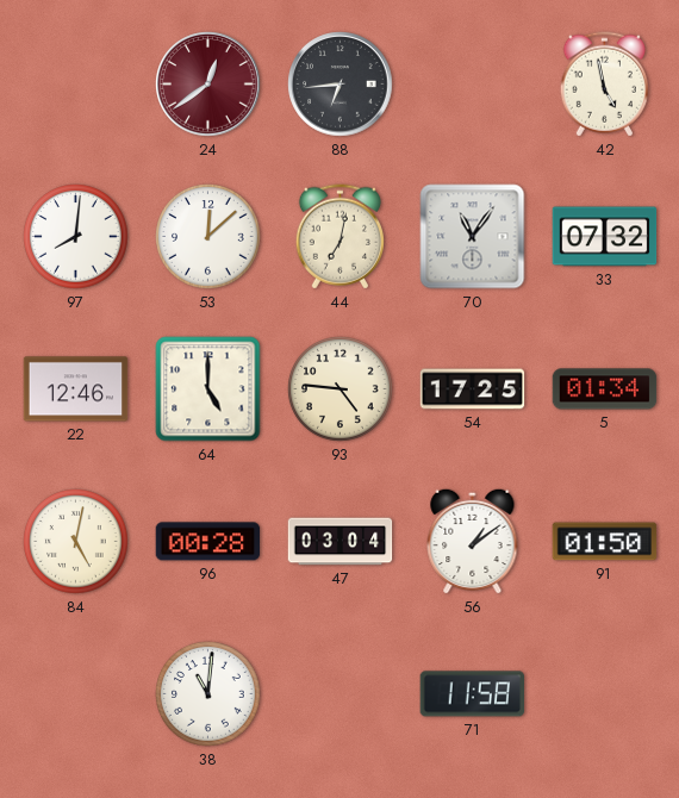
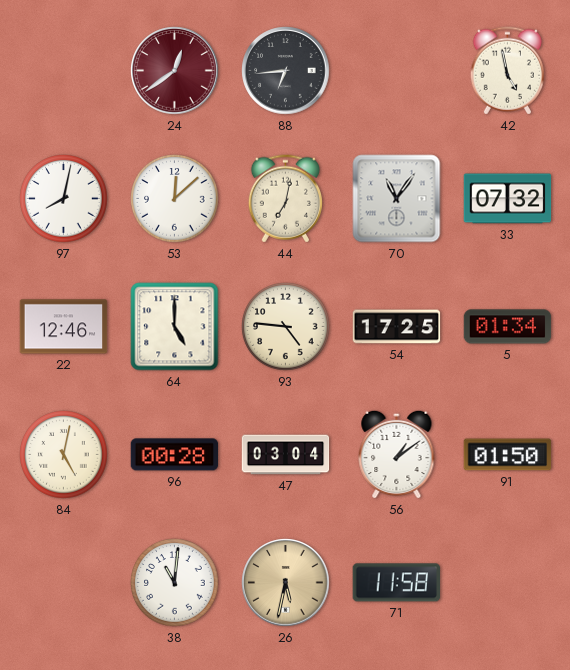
97: 8:01 -> 8:02
26: none -> 5:32
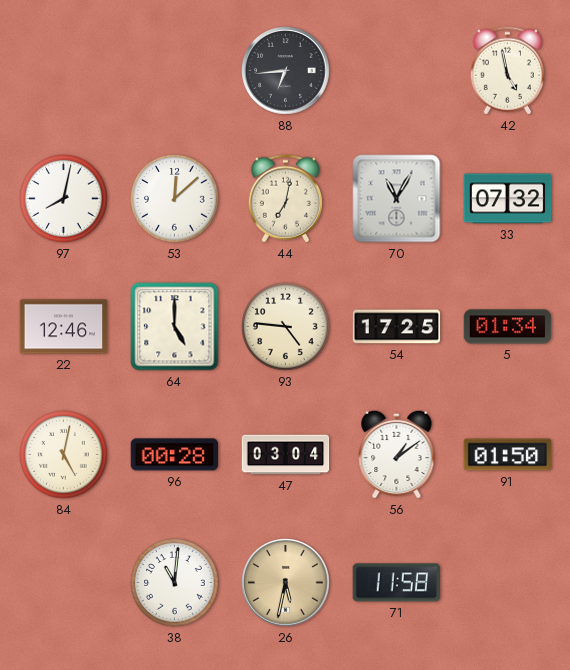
24: 12:39 -> none
70: 11:06 -> 11:05
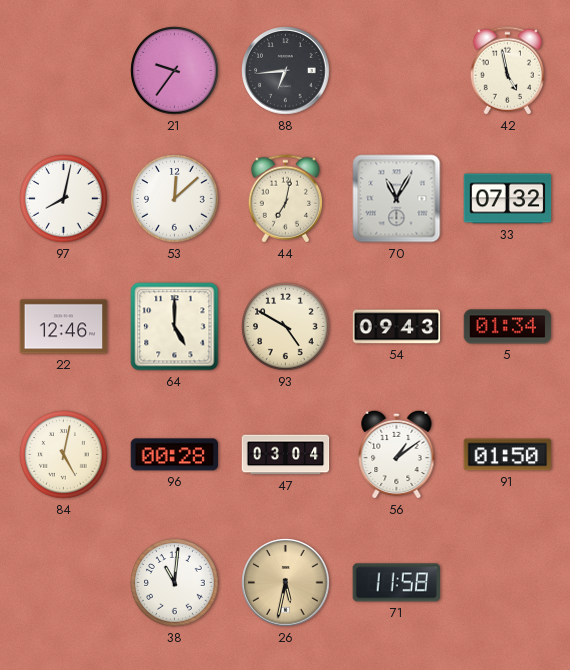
21: none -> 9:36
93: 4:46 -> 4:50
54: 17:25 -> 09:43
